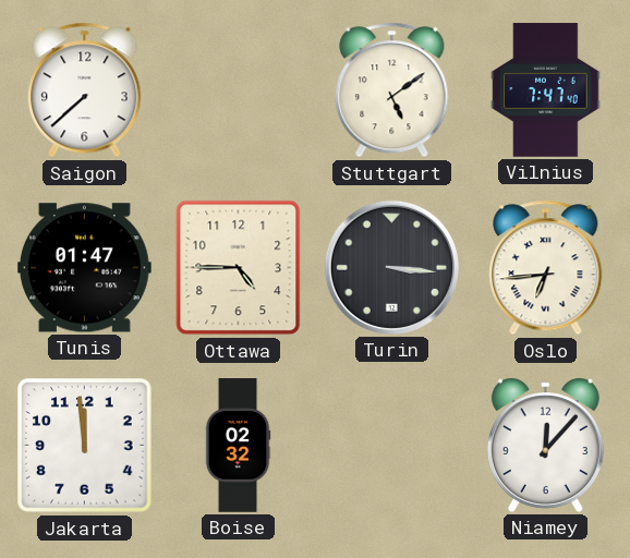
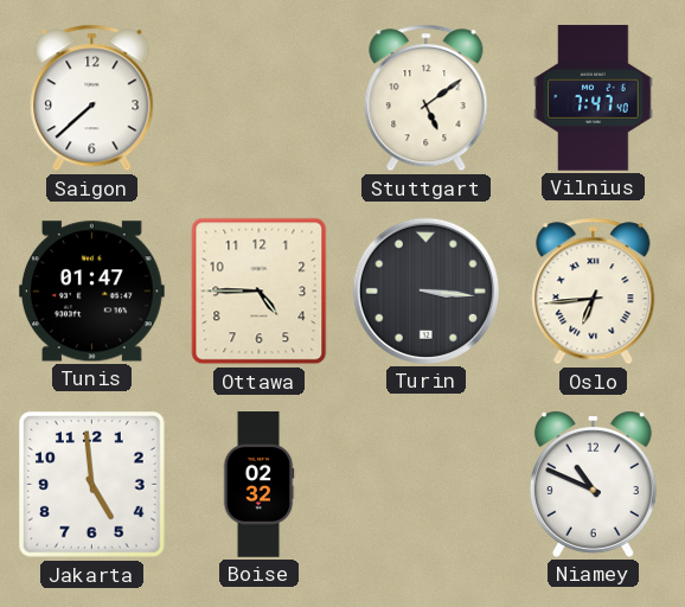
Jakarta: 11:59 -> 4:59
Niamey: 12:07 -> 10:49
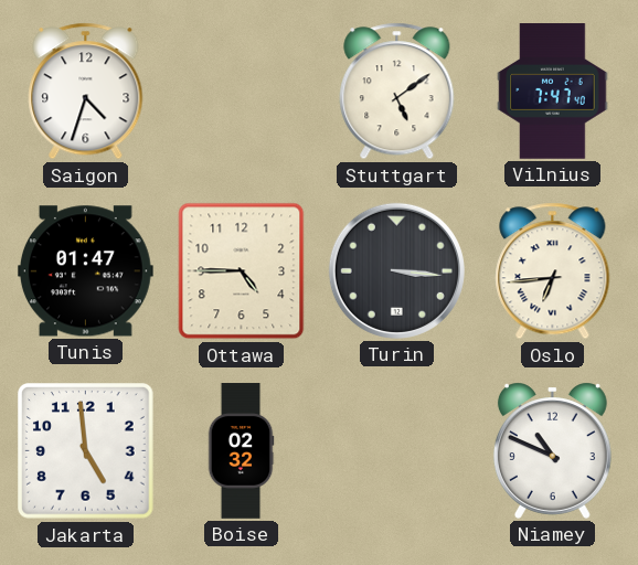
Saigon: 7:38 -> 4:33
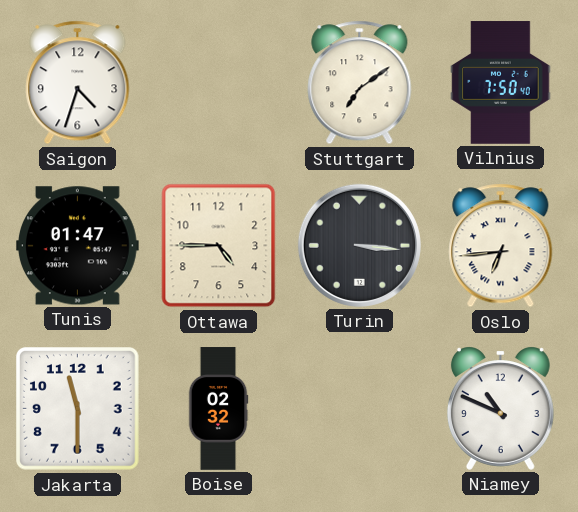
Stuttgart: 5:09 -> 7:09
Vilnius: 7:47 -> 7:50
Jakarta: 4:59 -> 11:30
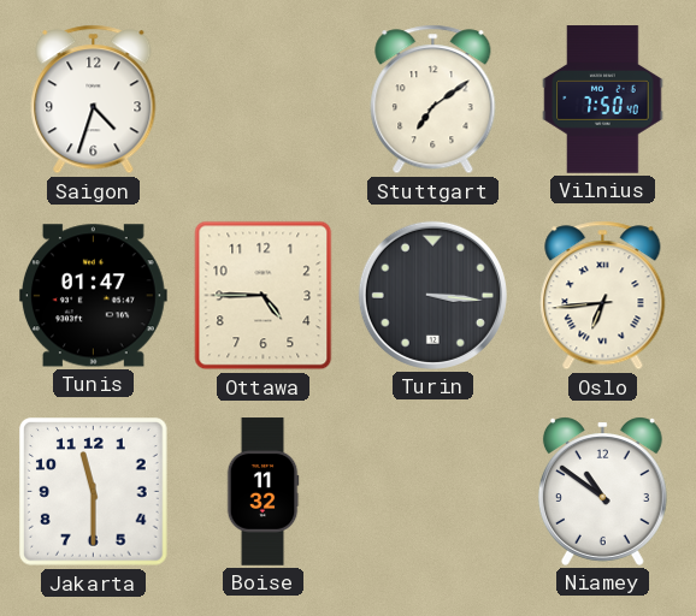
Boise: 02:32 -> 11:32
Niamey: 10:49 -> 10:51
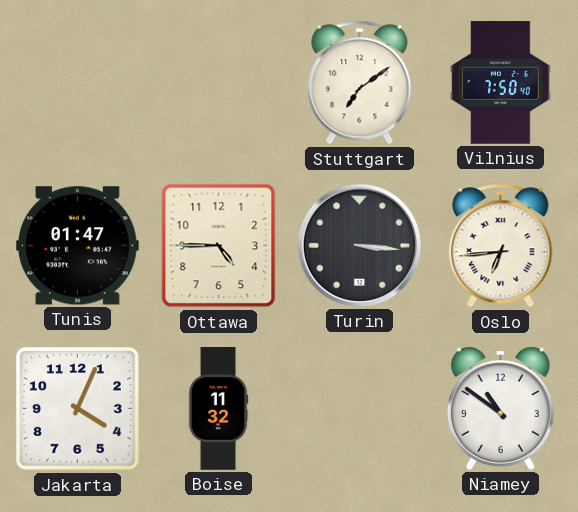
Saigon: 4:33 -> none
Jakarta: 11:30 -> 4:04
